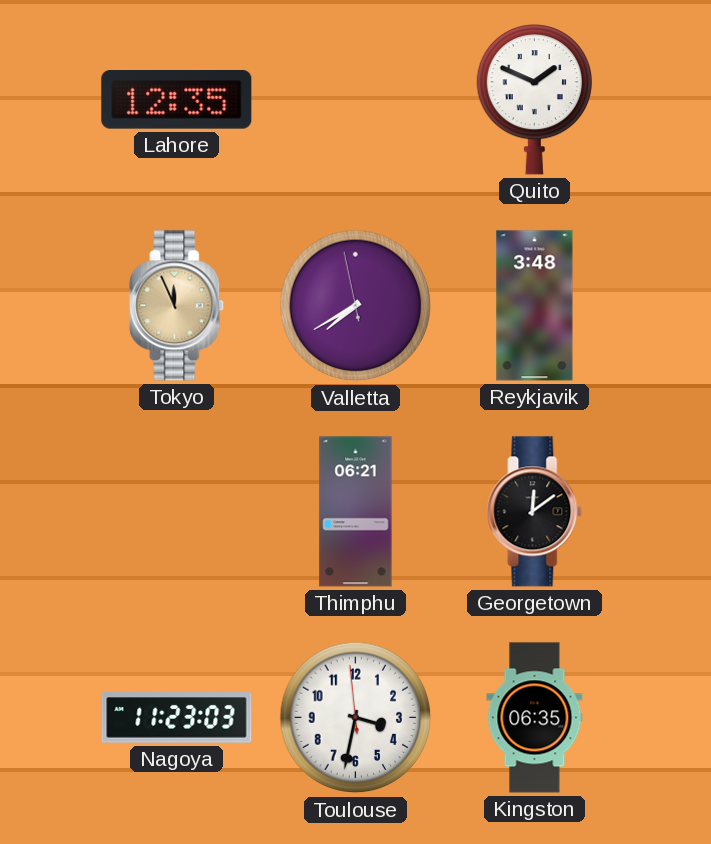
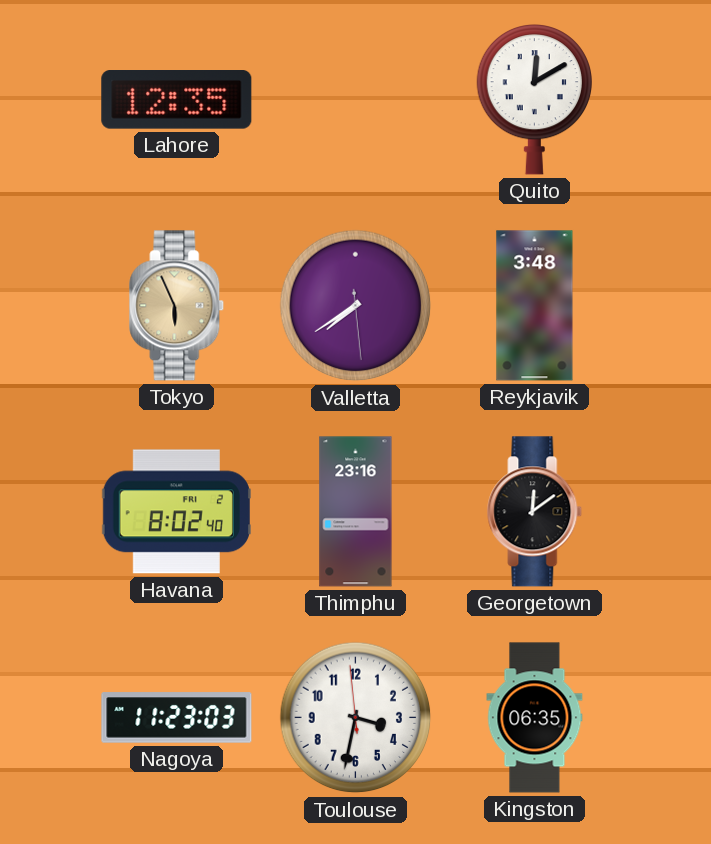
Quito: 1:49 -> 12:10
Tokyo: 11:56 -> 5:56
Valletta: 7:39:58 -> 7:39:29
Havana: none -> 8:02
Thimphu: 06:21 -> 23:16
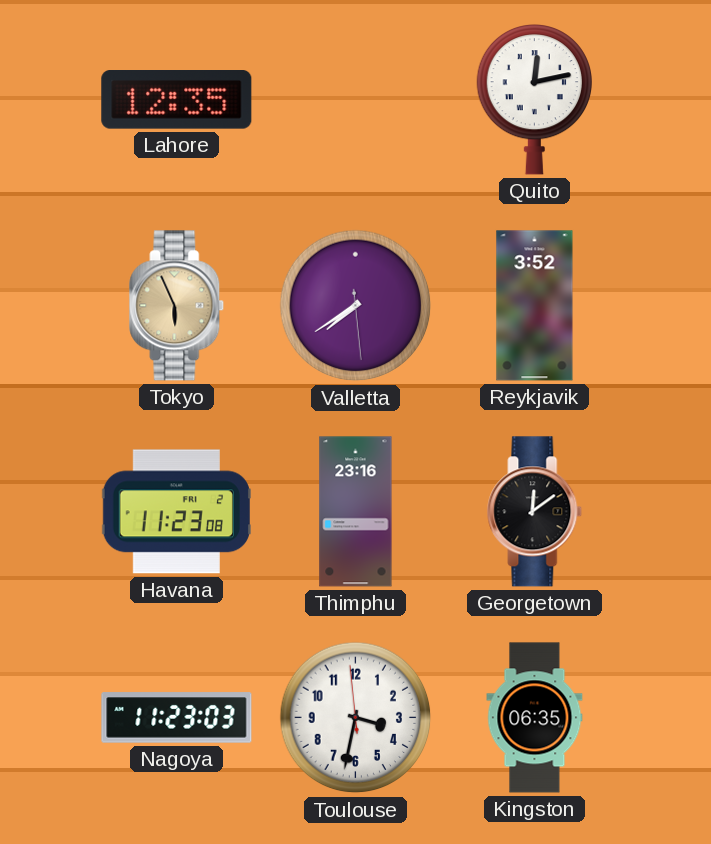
Quito: 12:10 -> 12:13
Reykjavik: 3:48 -> 3:52
Havana: 8:02 -> 11:23
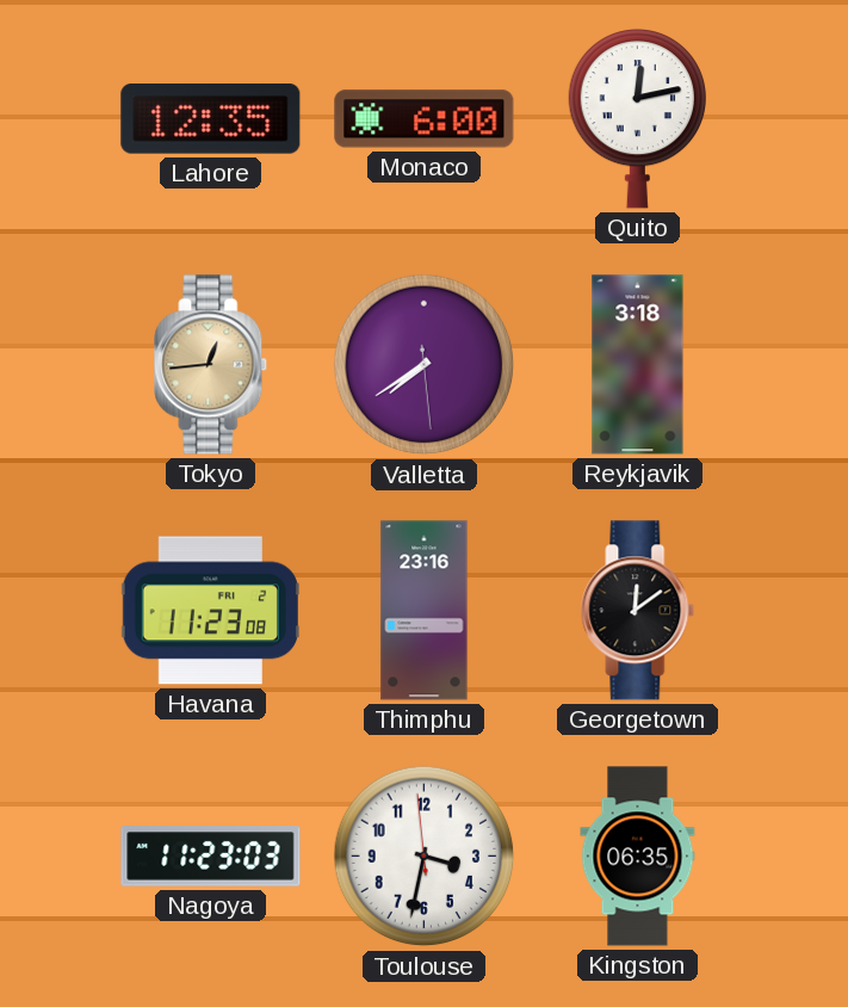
Monaco: none -> 6:00
Tokyo: 5:56 -> 12:44
Reykjavik: 3:52 -> 3:18
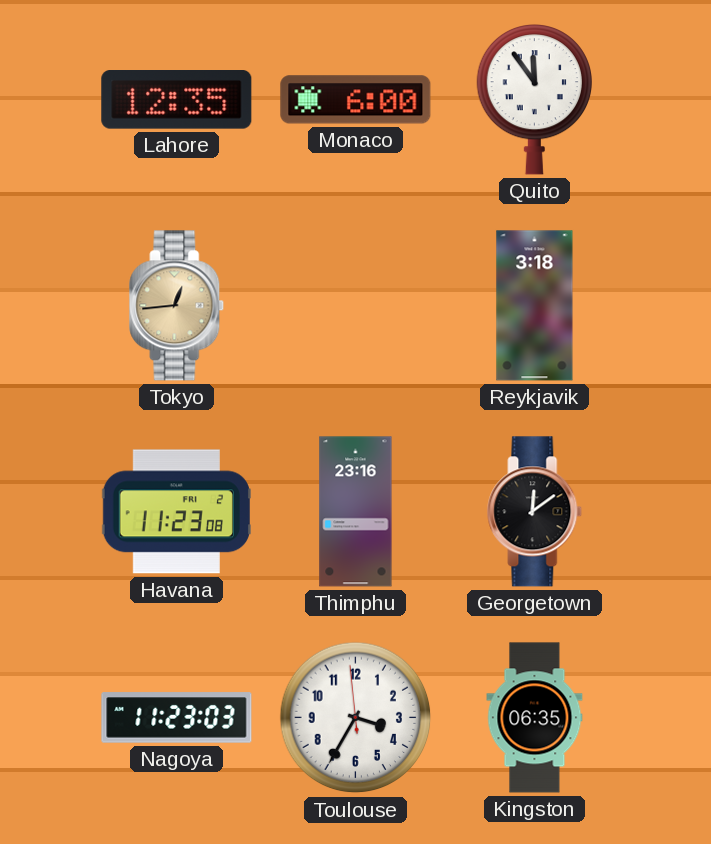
Quito: 12:13 -> 11:54
Valletta: 7:39 -> none
Toulouse: 3:31 -> 3:34
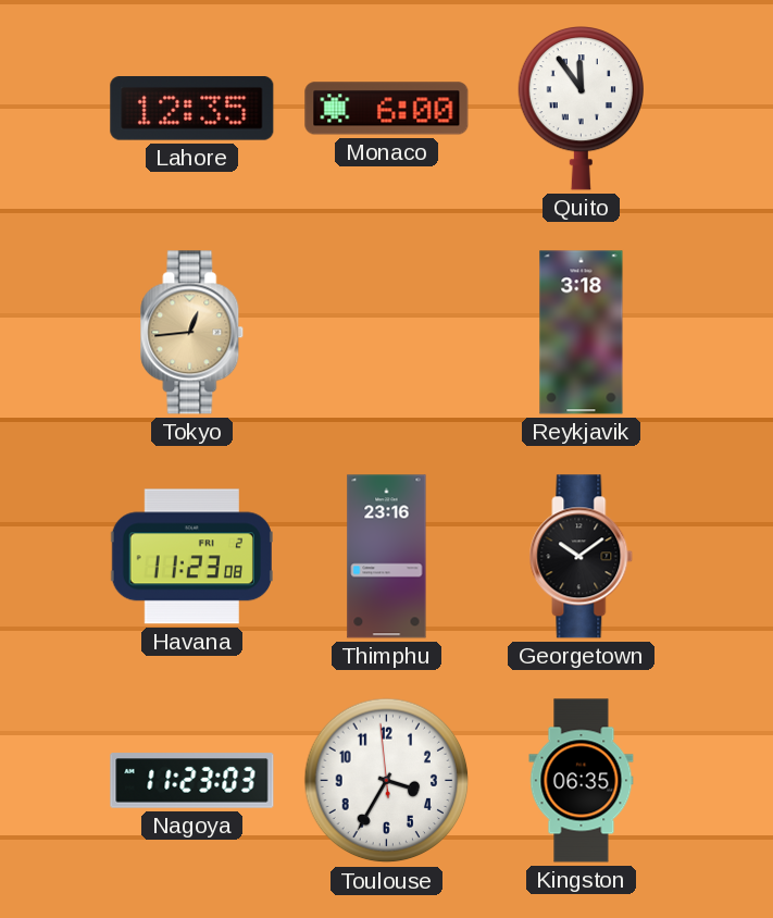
Georgetown: 12:09 -> 10:09
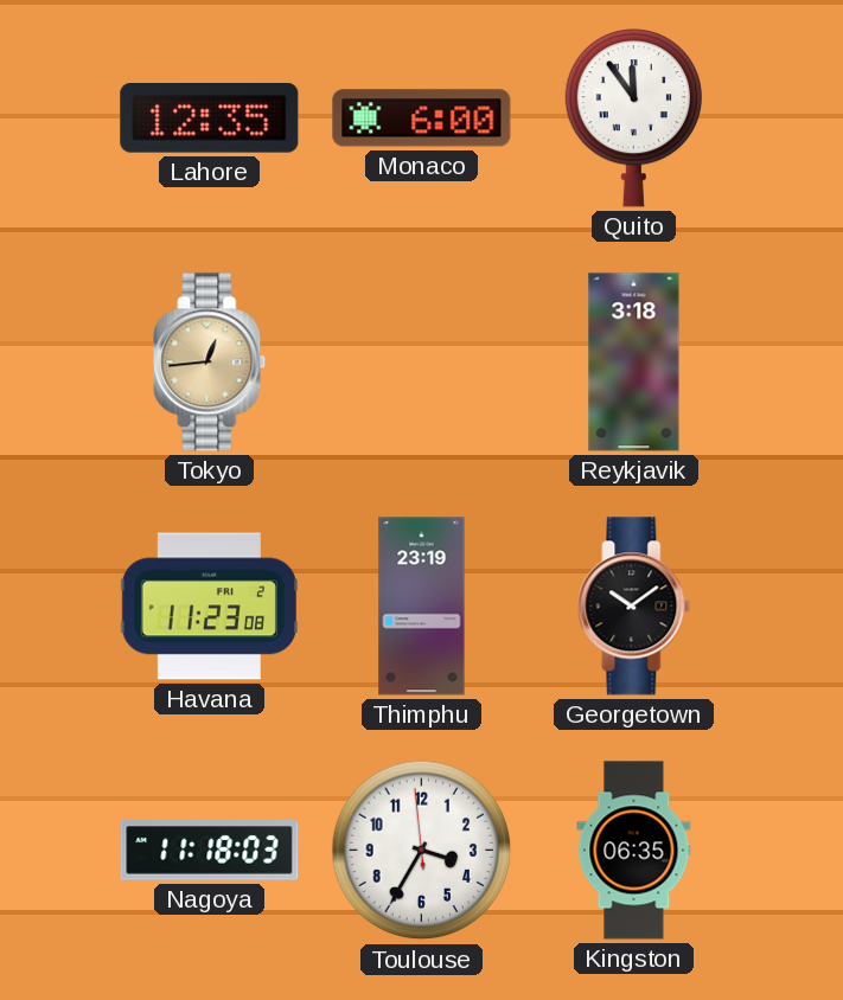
Thimphu: 23:16 -> 23:19
Nagoya: 11:23 -> 11:18
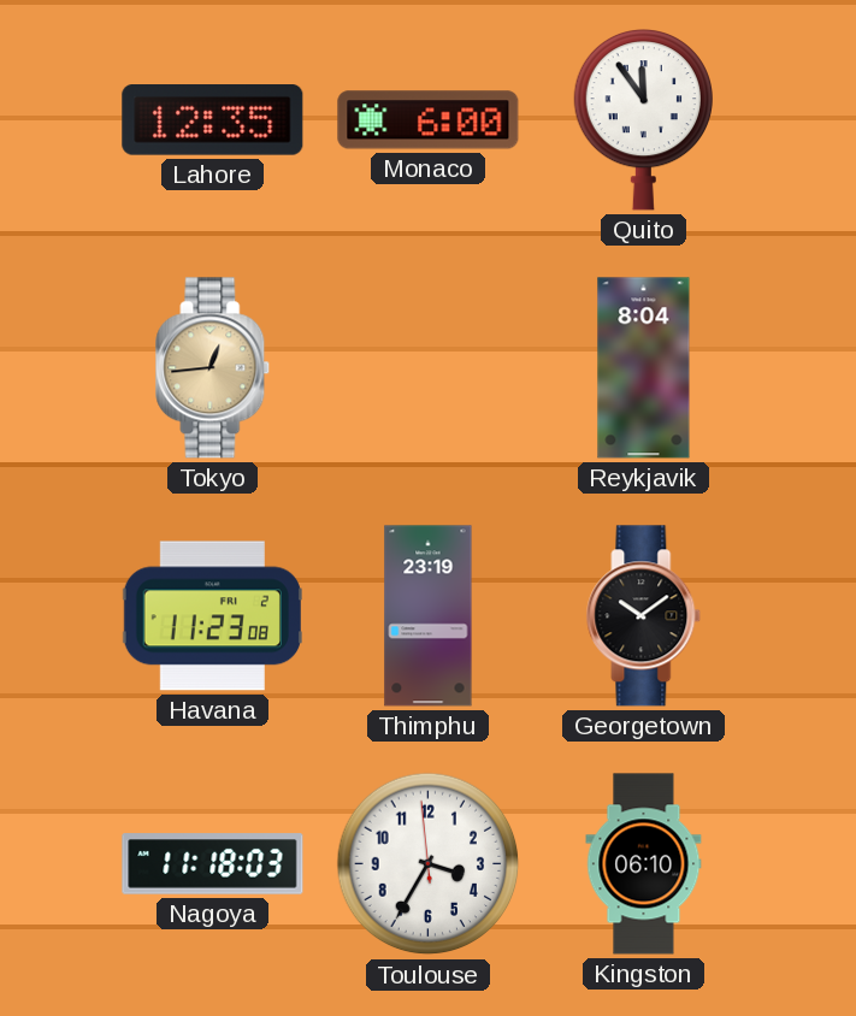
Reykjavik: 3:18 -> 8:04
Kingston: 06:35 -> 06:10
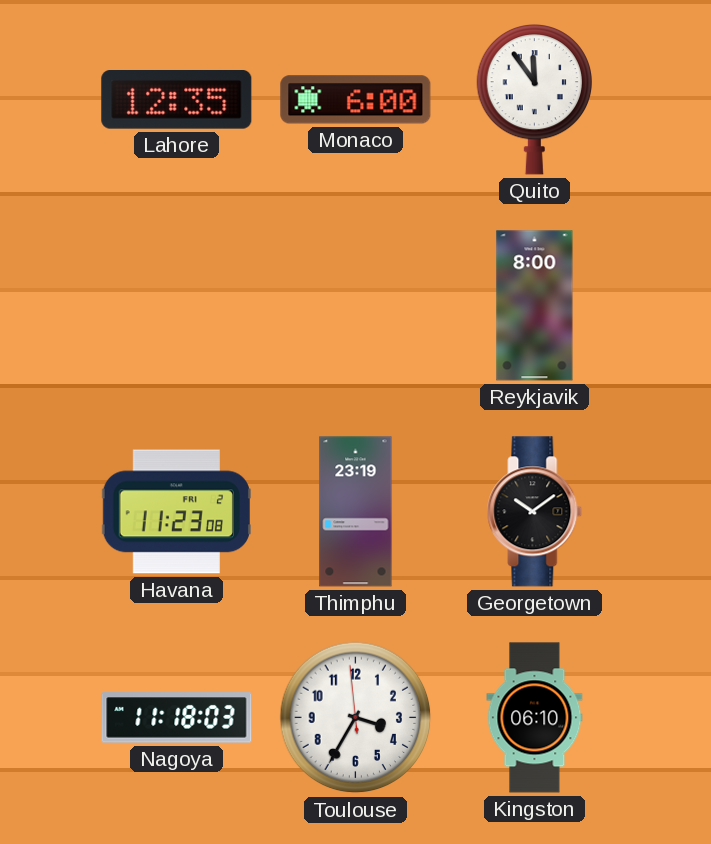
Tokyo: 12:44 -> none
Reykjavik: 8:04 -> 8:00
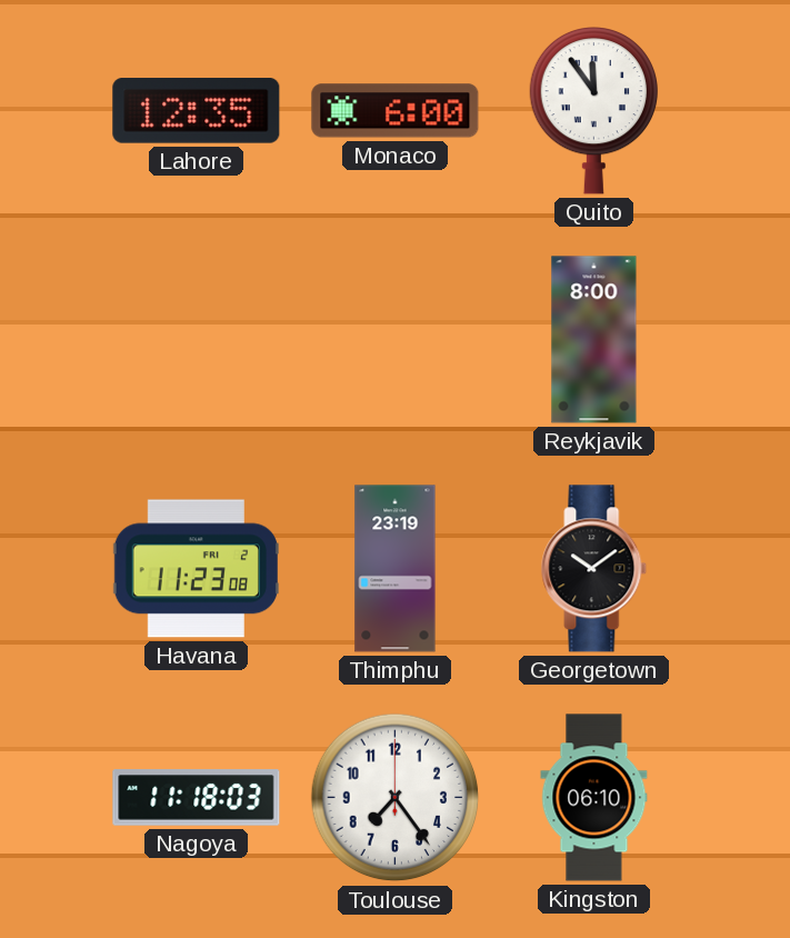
Toulouse: 3:34 -> 7:24
